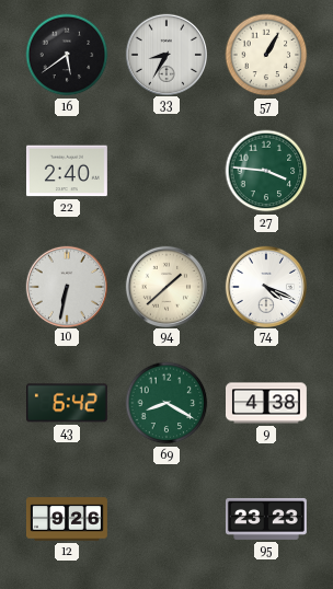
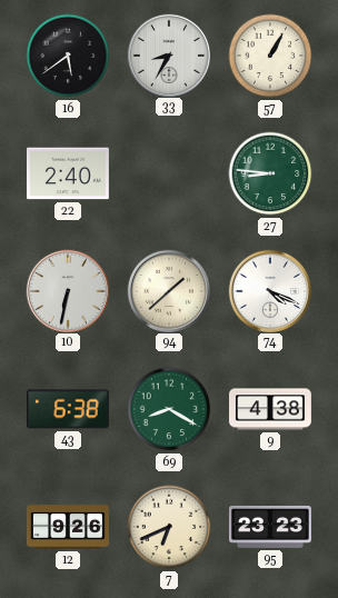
27: 3:46 -> 8:46
43: 6:42 -> 6:38
7: none -> 6:41
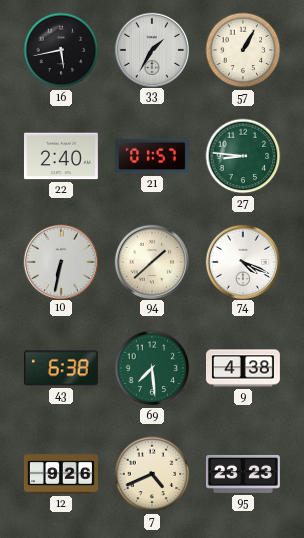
16: 5:39 -> 5:43
33: 8:35 -> 1:35
21: none -> 01:57
69: 8:20 -> 7:29
7: 6:41 -> 4:41
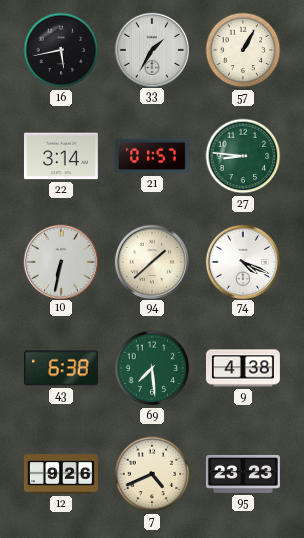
22: 2:40 -> 3:14
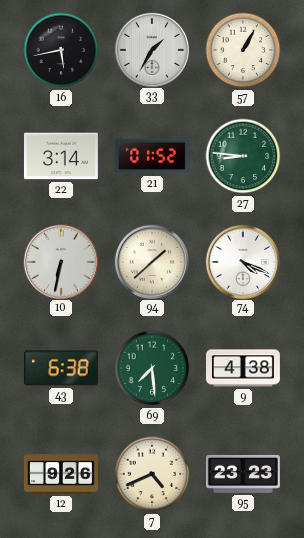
21: 01:57 -> 01:52
